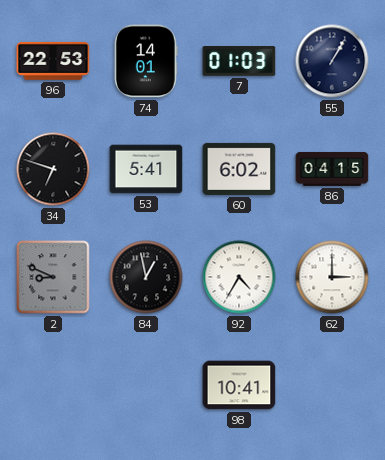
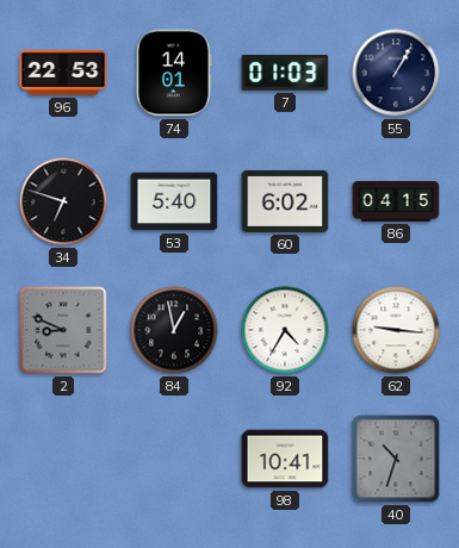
53: 5:41 -> 5:40
62: 3:00 -> 9:16
40: none -> 10:33
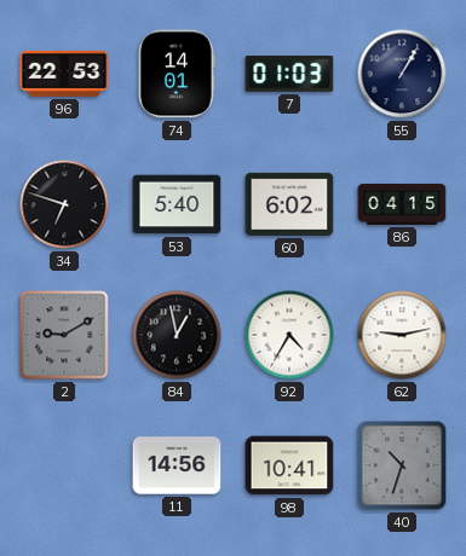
2: 8:49 -> 9:10
62: 9:16 -> 9:13
11: none -> 14:56
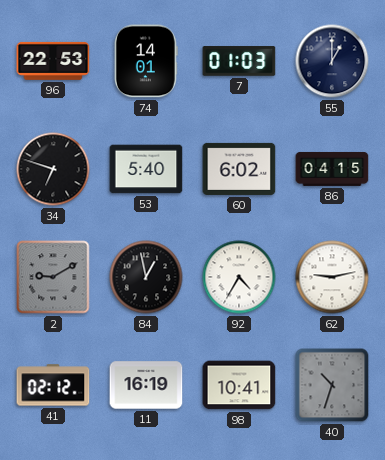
55: 1:05 -> 1:00
41: none -> 02:12
11: 14:56 -> 16:19
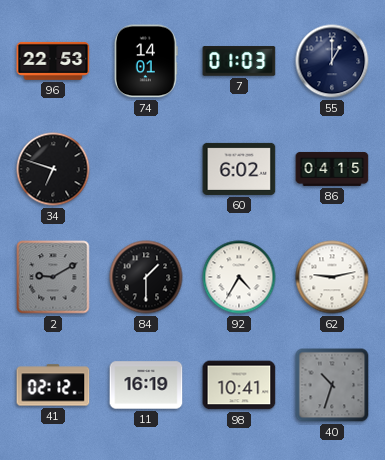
53: 5:40 -> none
84: 12:58 -> 1:30
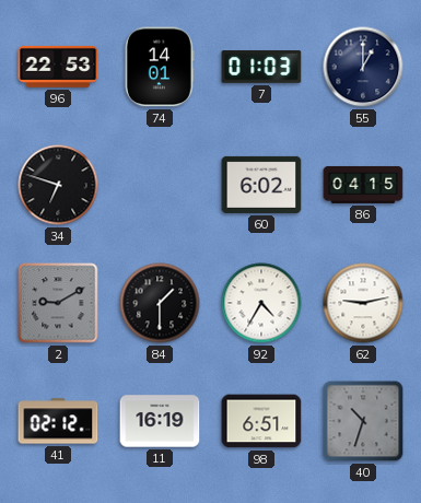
98: 10:41 -> 6:51
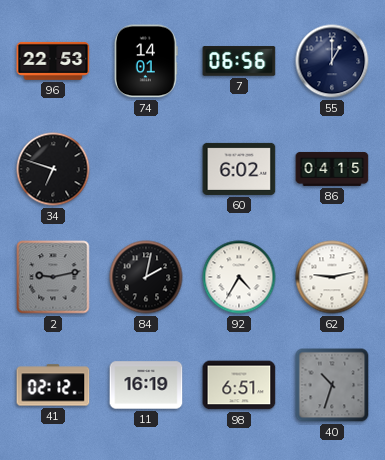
7: 01:03 -> 06:56
2: 9:10 -> 9:13
84: 1:30 -> 2:02
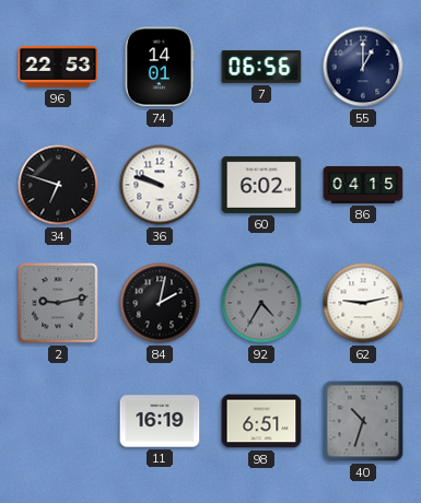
36: none -> 9:48
92 dial: white -> grey
41: 02:12 -> none
